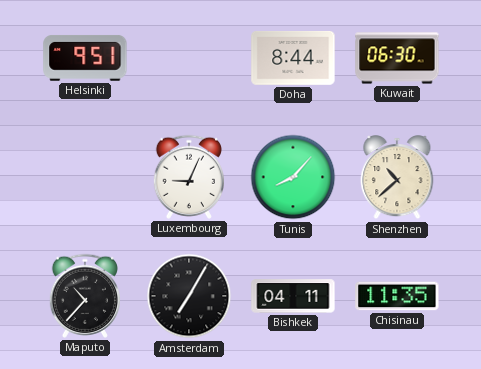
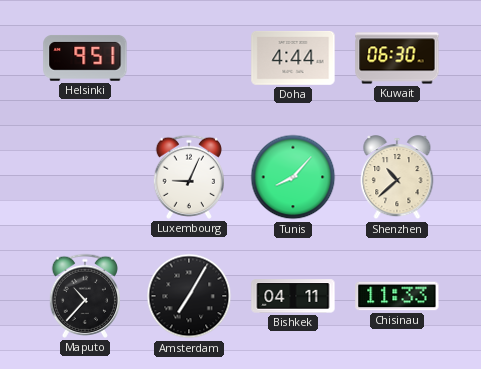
Doha: 8:44 -> 4:44
Chisinau: 11:35 -> 11:33
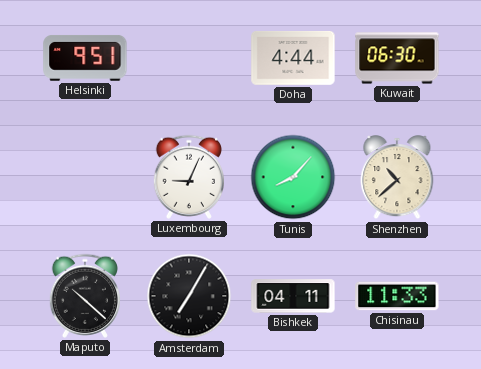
Maputo: 10:37 -> 10:22
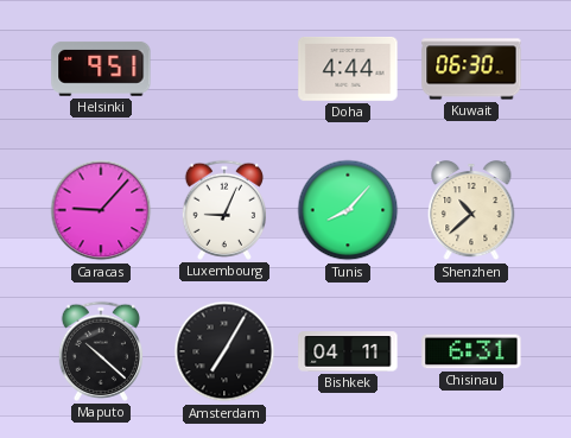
Caracas: none -> 9:07
Chisinau: 11:33 -> 6:31
